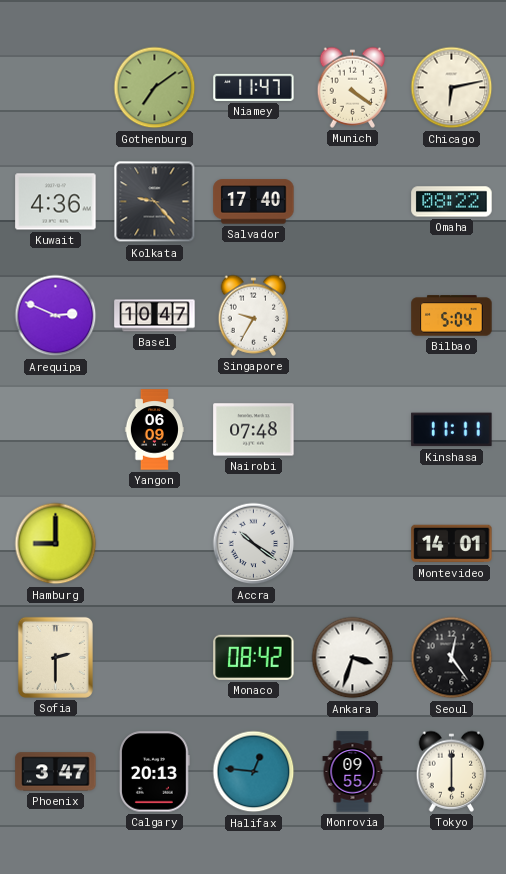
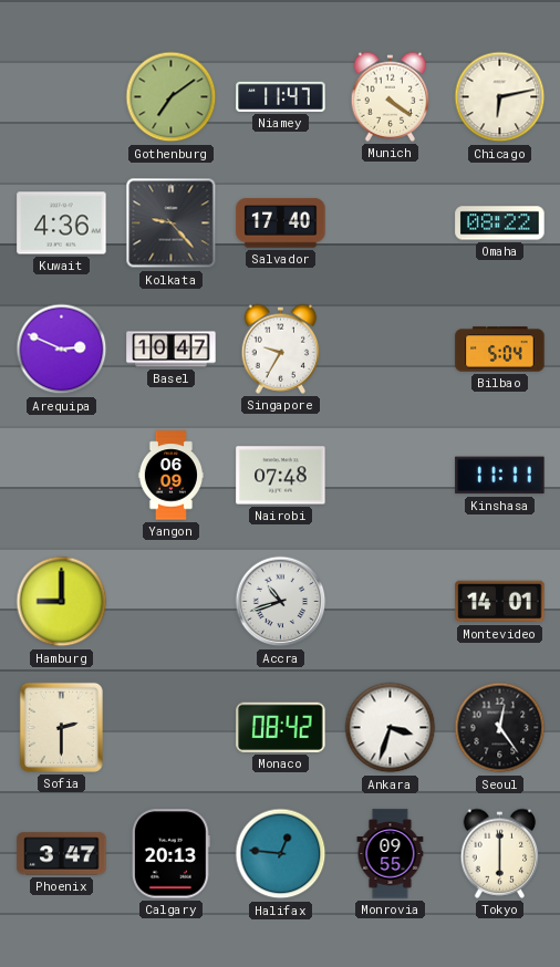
Accra: 10:21 -> 10:42
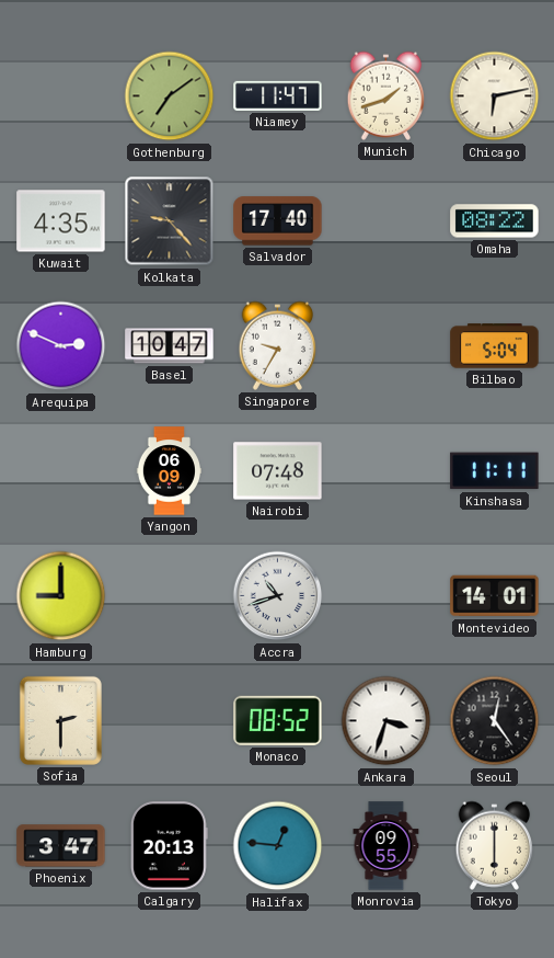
Munich: 4:21 -> 1:42
Kuwait: 4:36 -> 4:35
Monaco: 08:42 -> 08:52
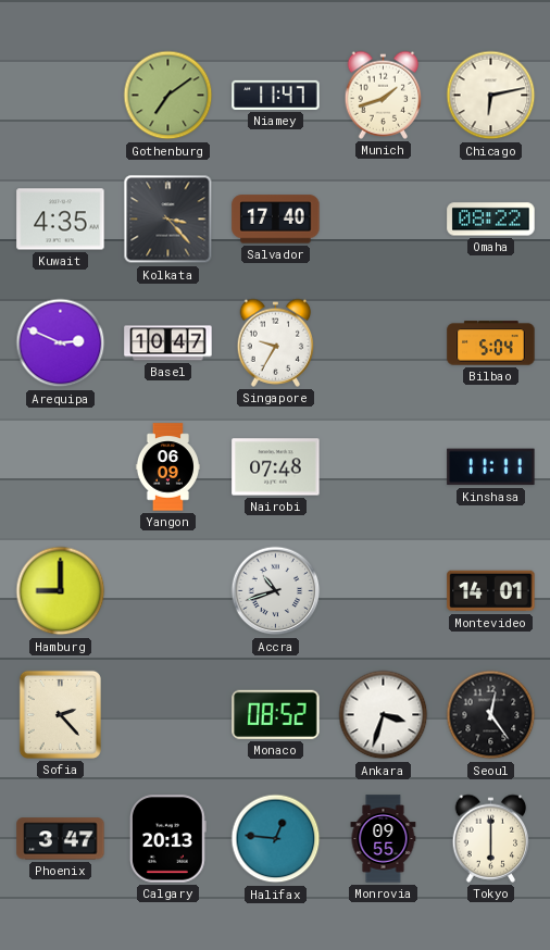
Kolkata: 9:23 -> 3:23
Sofia: 2:30 -> 2:23
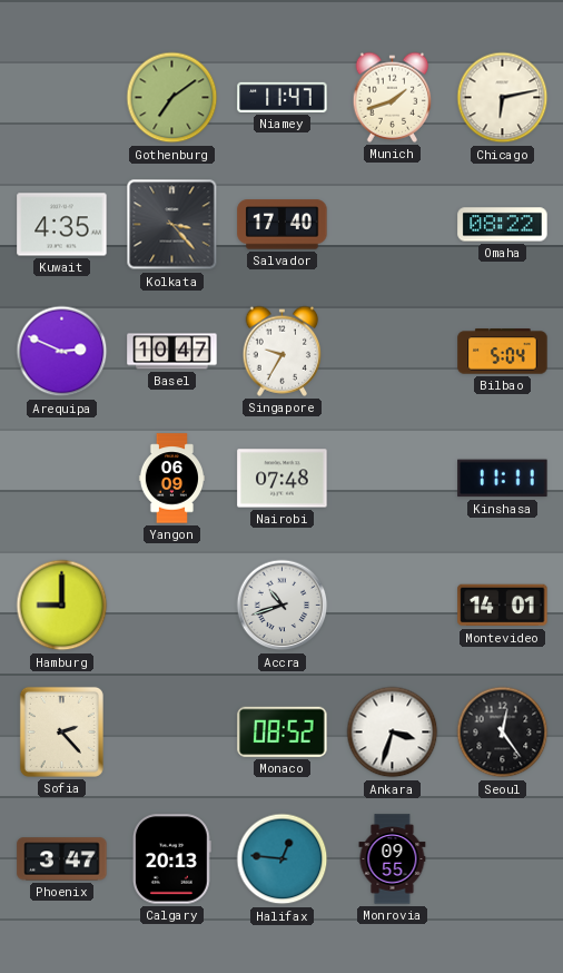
Tokyo: 6:00 -> none
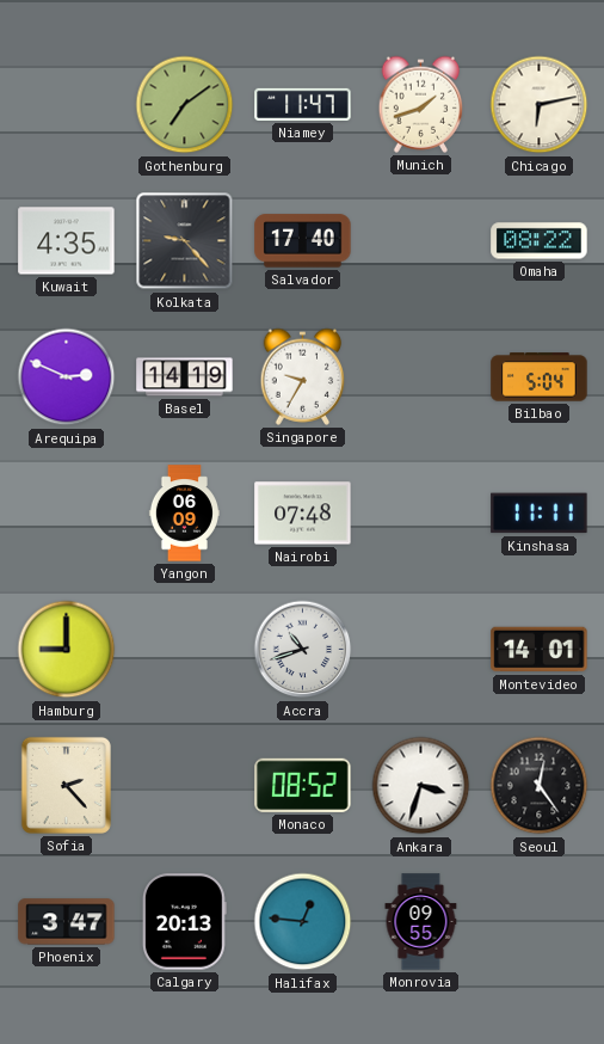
Kolkata: 3:23 -> 9:23
Basel: 10:47 -> 14:19
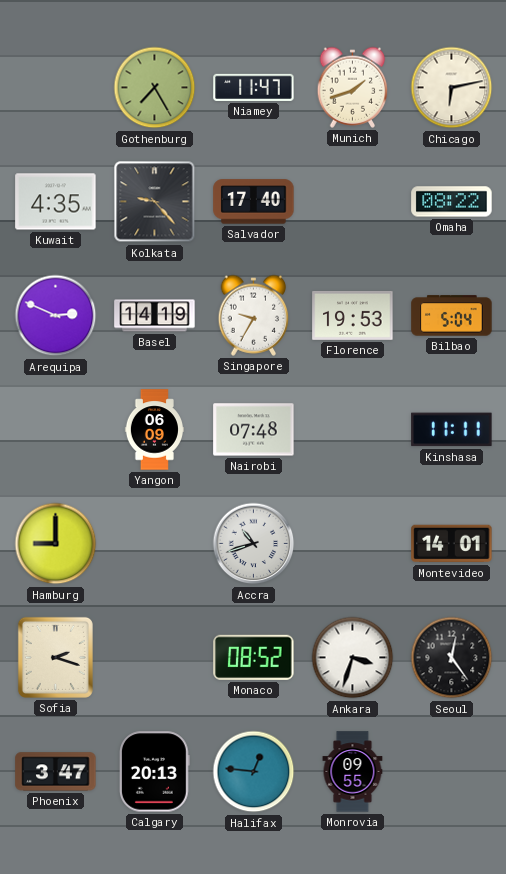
Gothenburg: 7:09 -> 7:25
Florence: none -> 19:53
Sofia: 2:23 -> 2:18
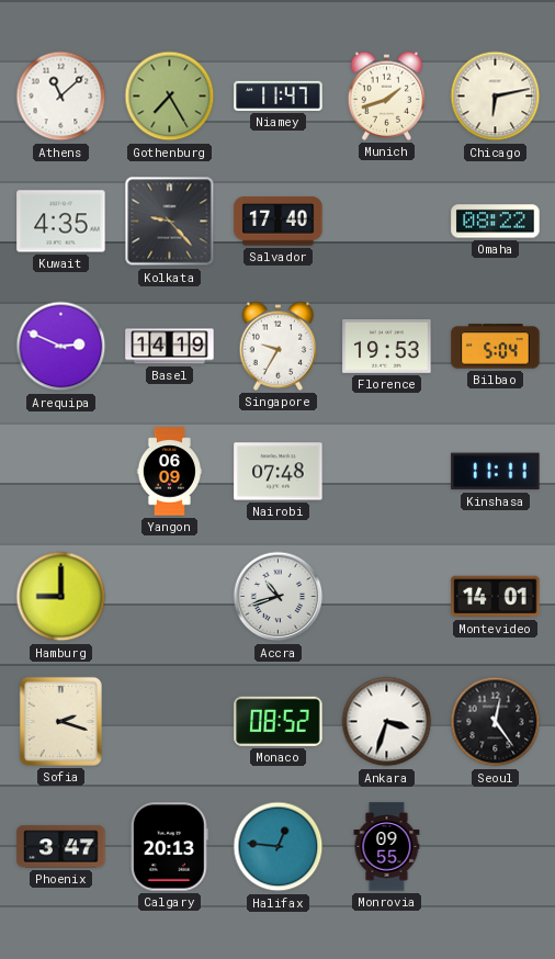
Athens: none -> 11:08
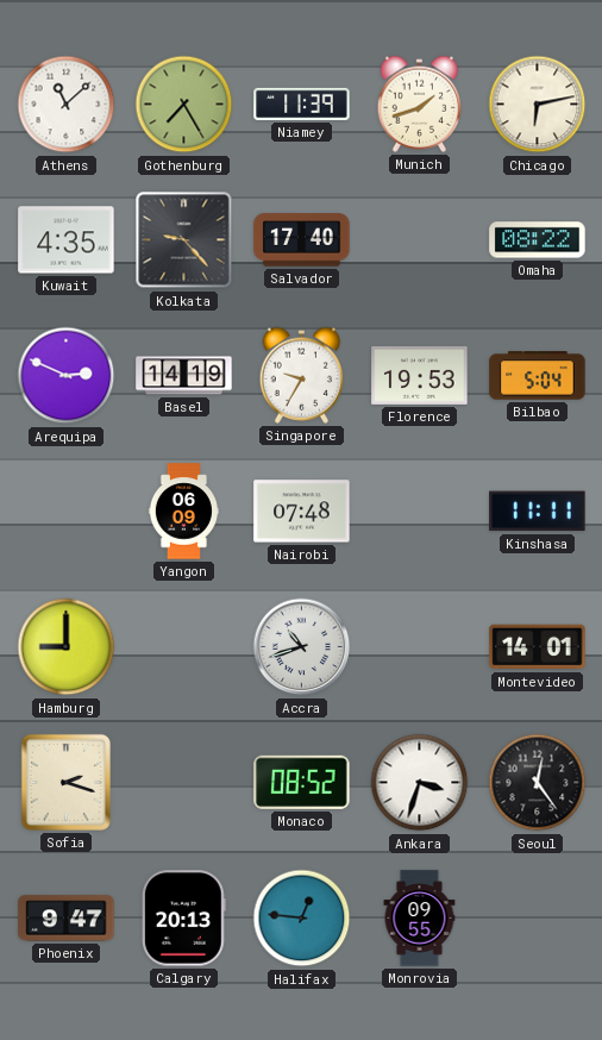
Niamey: 11:47 -> 11:39
Phoenix: 3:47 -> 9:47
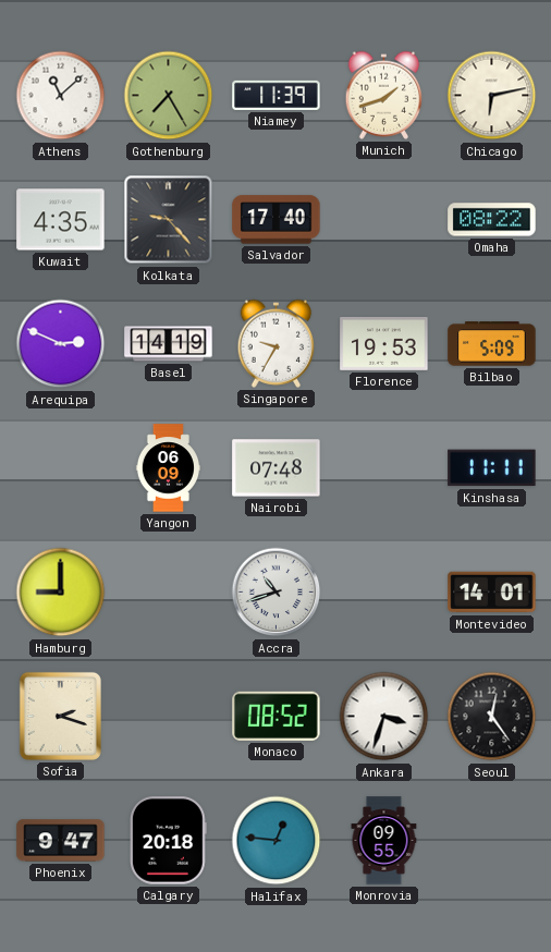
Bilbao: 5:04 -> 5:09
Calgary: 20:13 -> 20:18
